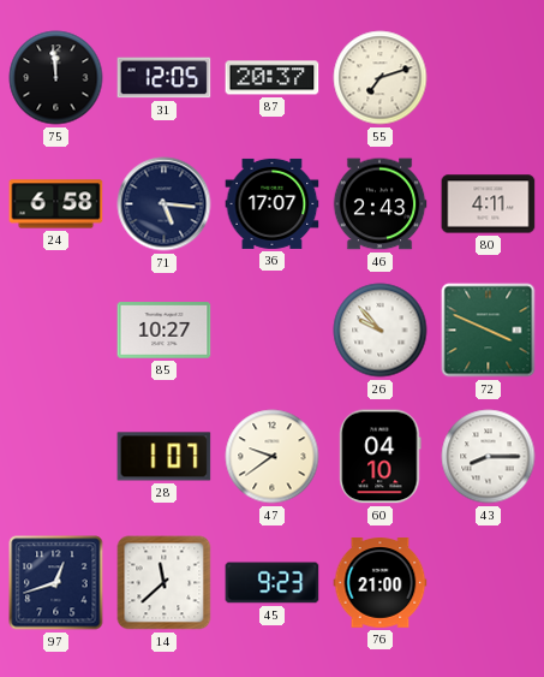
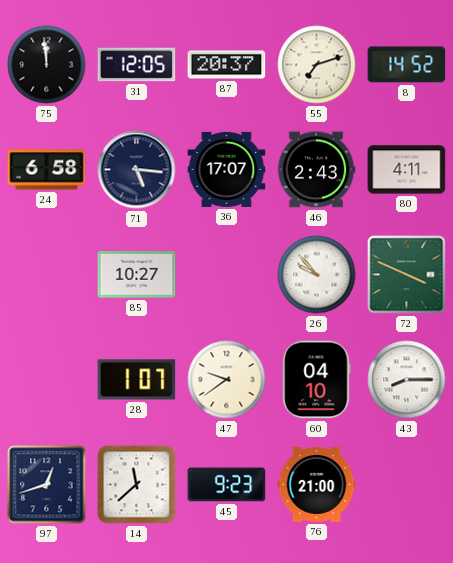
8: none -> 14:52
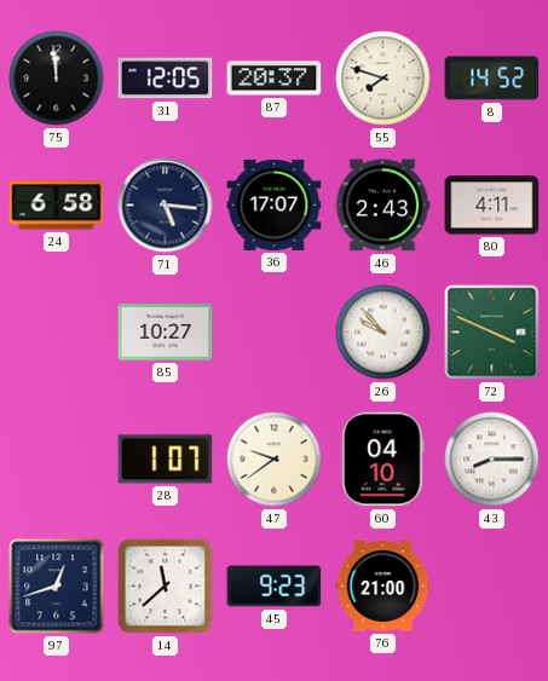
55: 7:12 -> 7:48
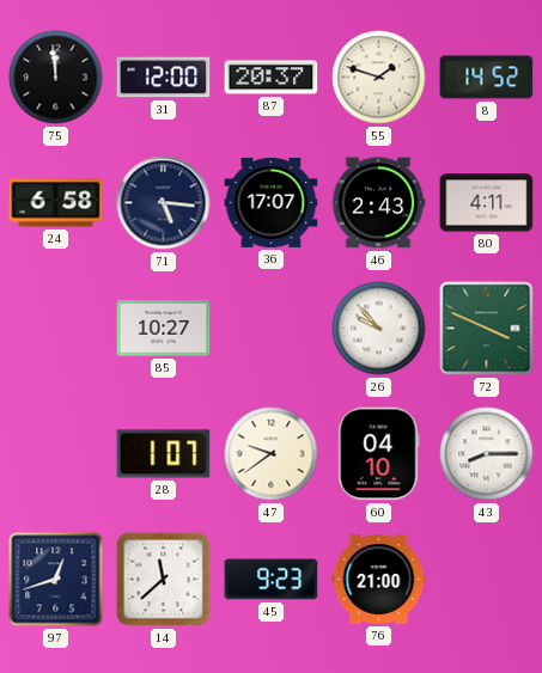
31: 12:05 -> 12:00
55: 7:48 -> 1:48
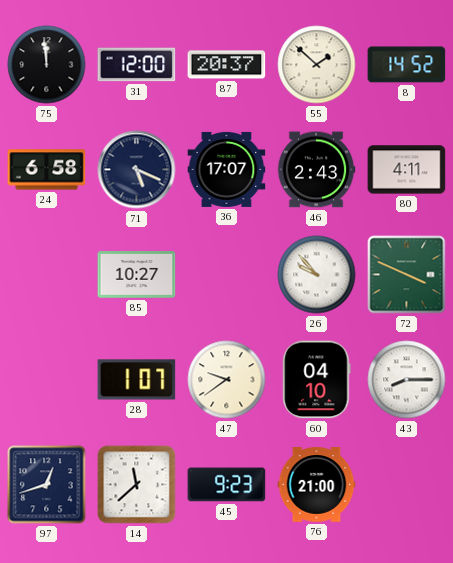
55: 1:48 -> 1:52
71: 5:16 -> 5:19
